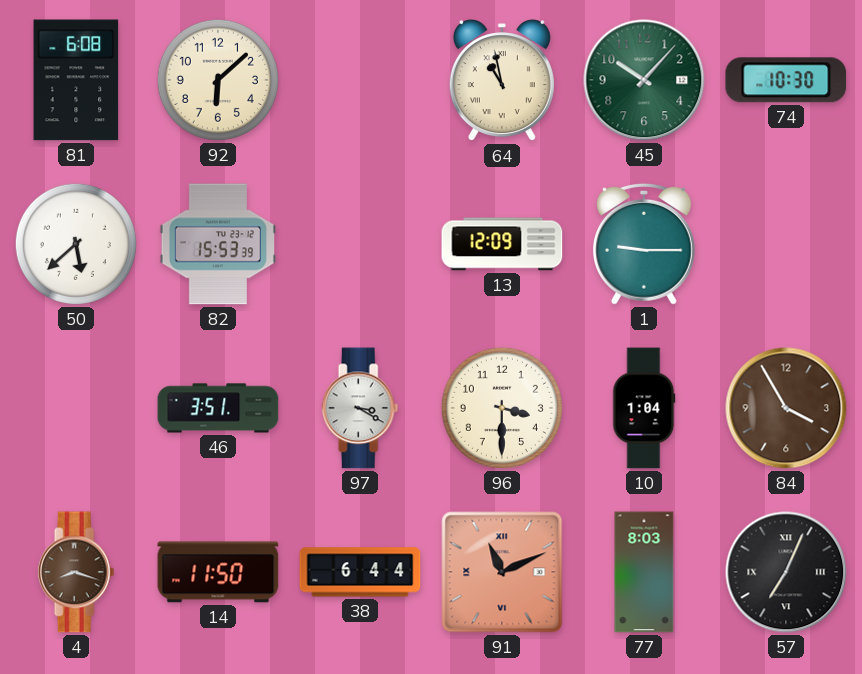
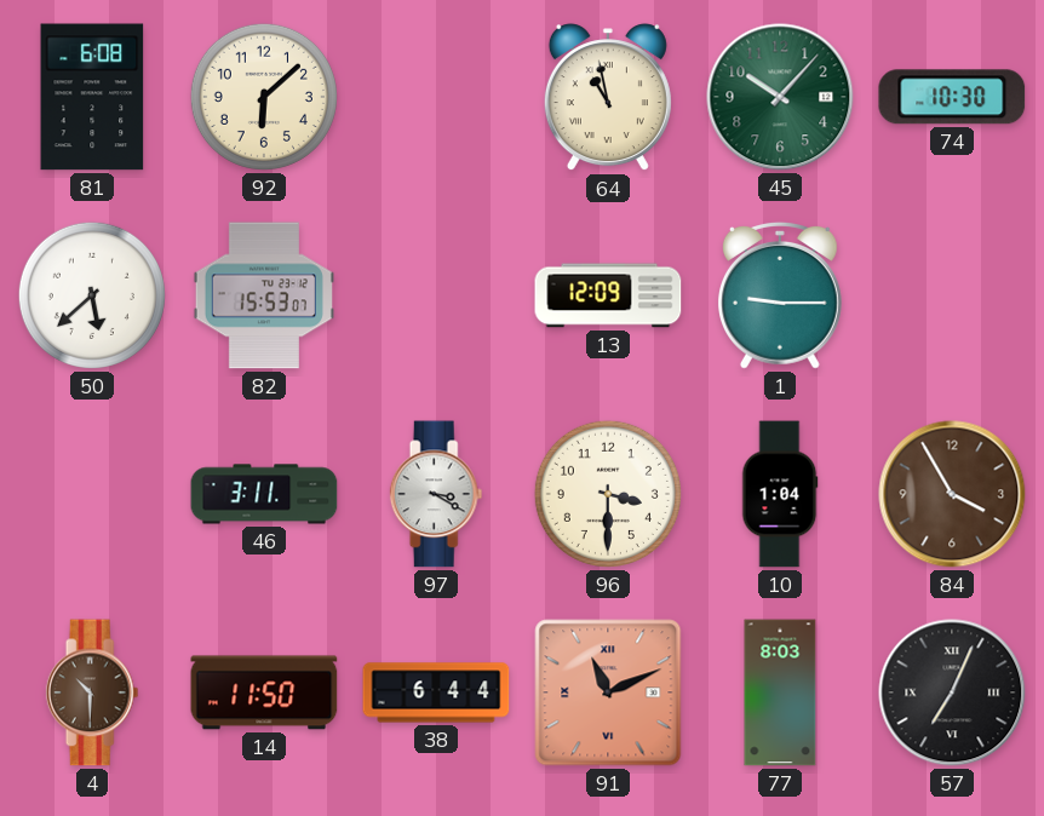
82: 15:53:39 -> 15:53:07
46: 3:51 -> 3:11
4: 8:18 -> 10:30
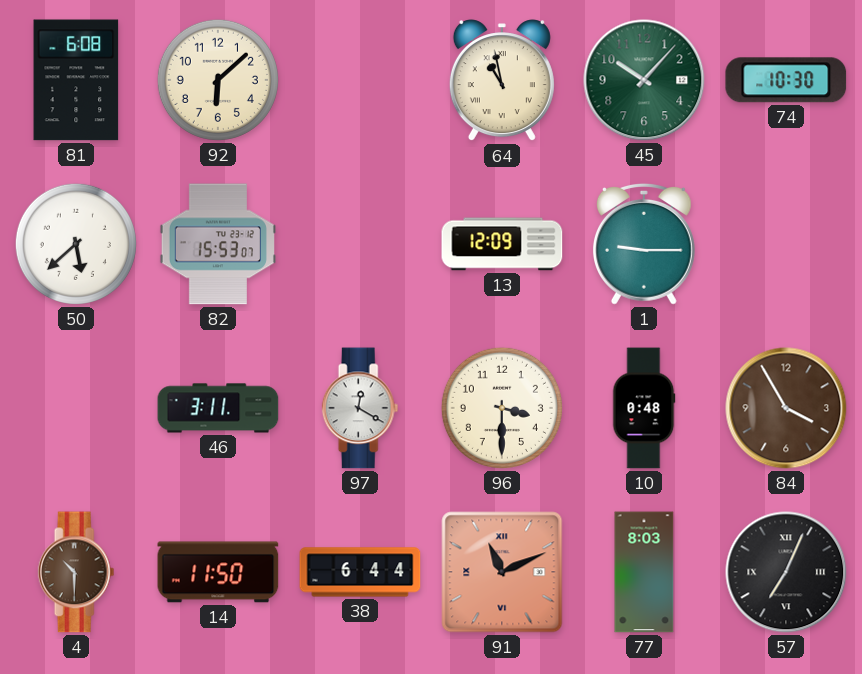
97: 3:20 -> 12:20
10: 1:04 -> 0:48
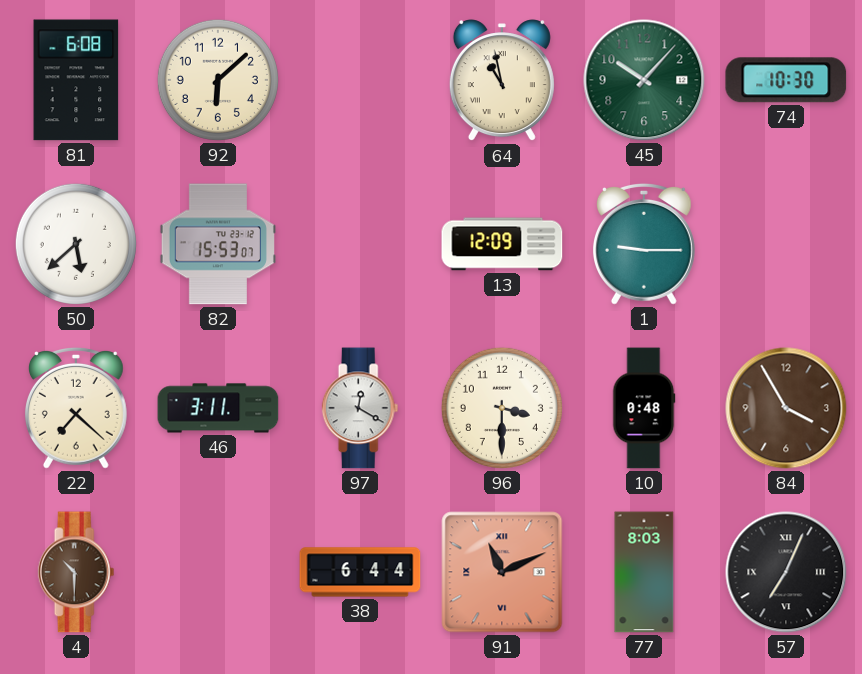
22: none -> 7:22
14: 11:50 -> none
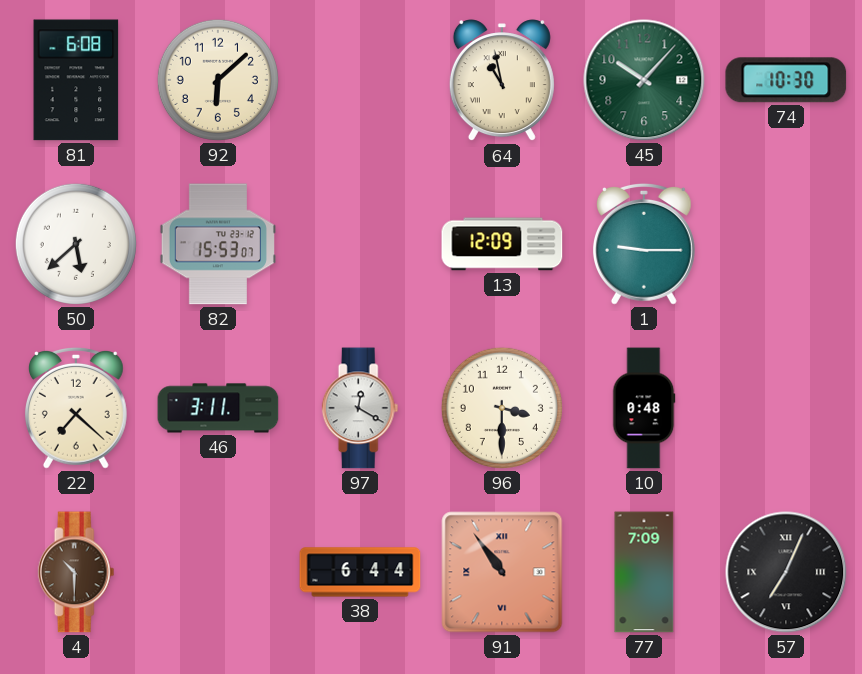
84: 3:55 -> none
91: 11:11 -> 10:54
77: 8:03 -> 7:09
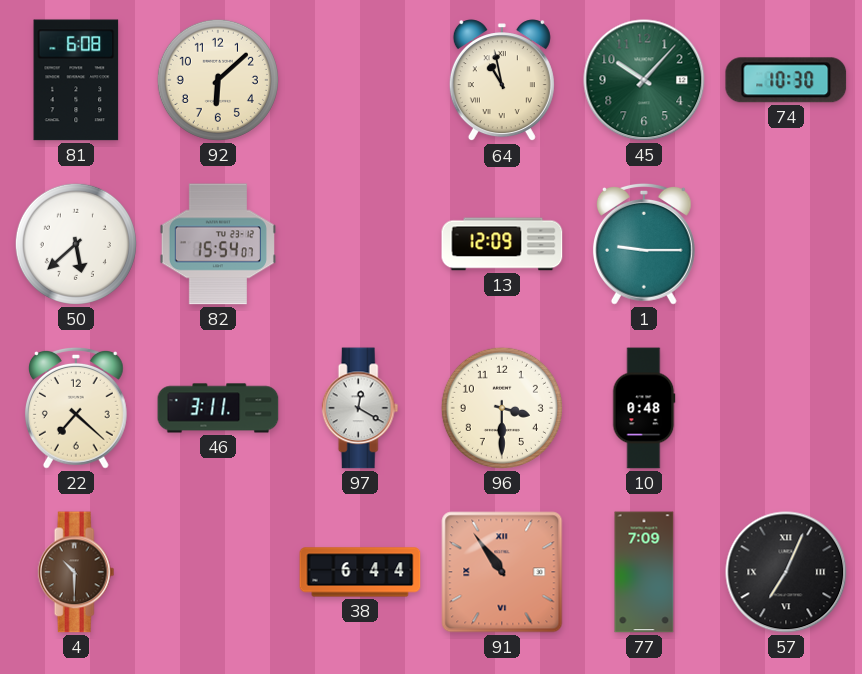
82: 15:53 -> 15:54
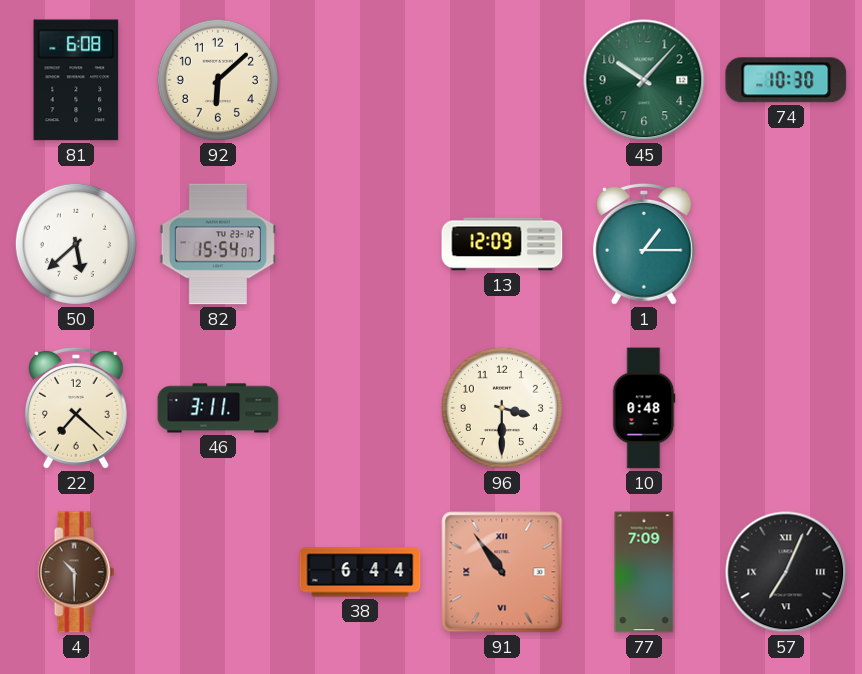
64: 10:58 -> none
1: 9:15 -> 1:15
97: 12:20 -> none
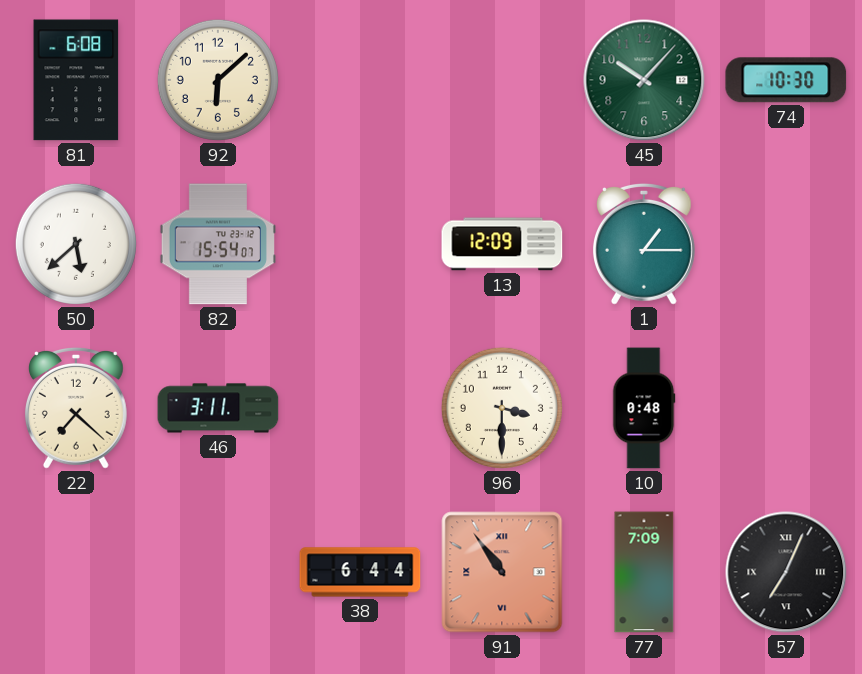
4: 10:30 -> none
